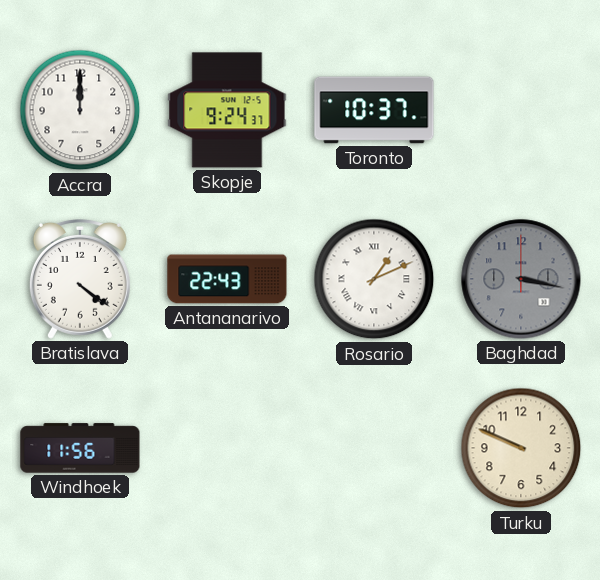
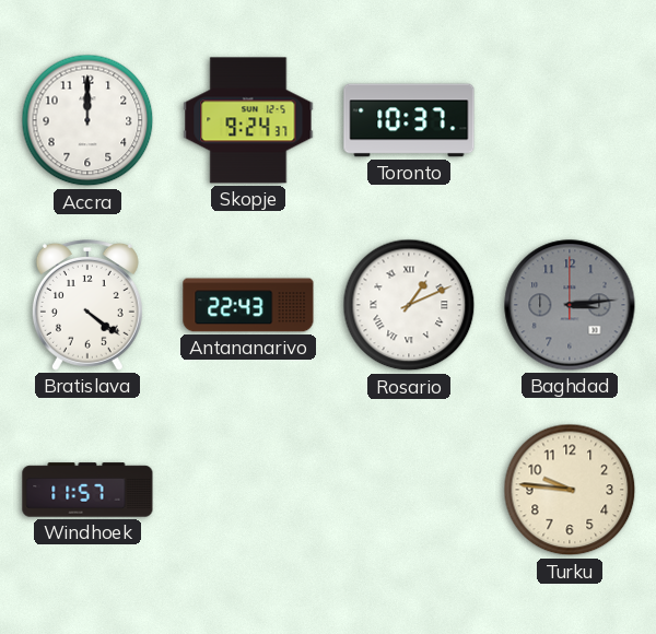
Baghdad: 3:17 -> 3:14
Windhoek: 11:56 -> 11:57
Turku: 9:49 -> 9:46
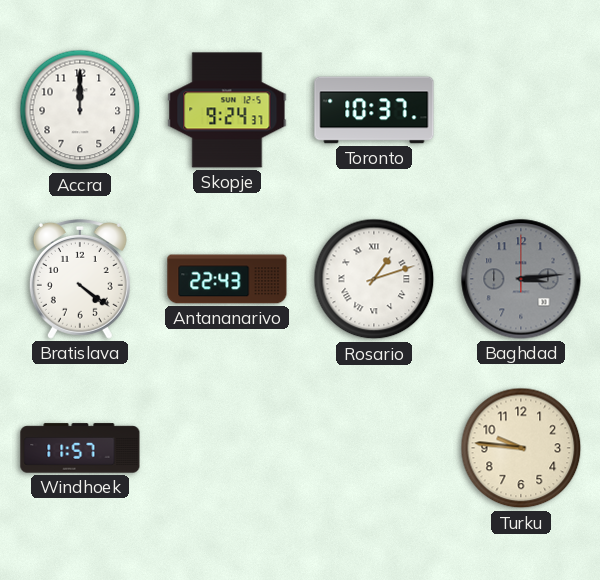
Rosario: 1:11 -> 1:12
